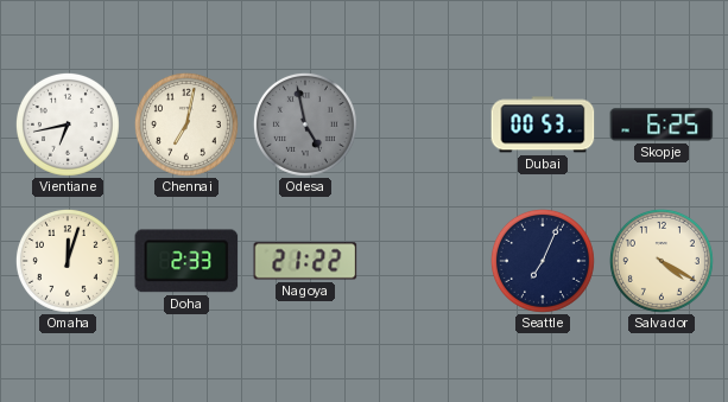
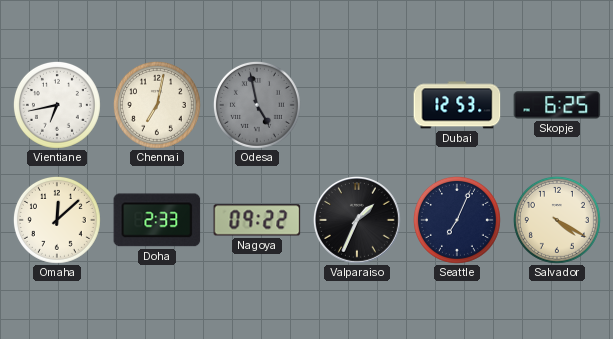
Dubai: 00:53 -> 12:53
Omaha: 12:03 -> 12:08
Nagoya: 21:22 -> 09:22
Valparaiso: none -> 1:34
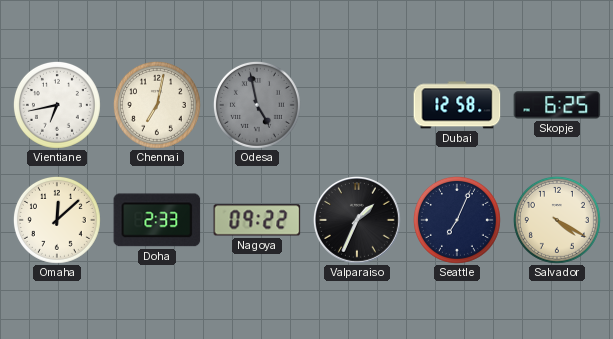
Dubai: 12:53 -> 12:58
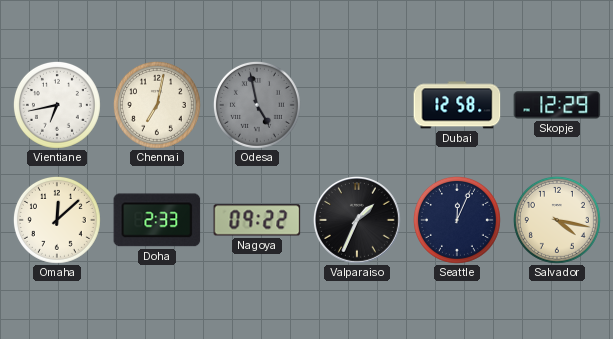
Skopje: 6:25 -> 12:29
Seattle: 7:04 -> 12:04
Salvador: 4:20 -> 4:17
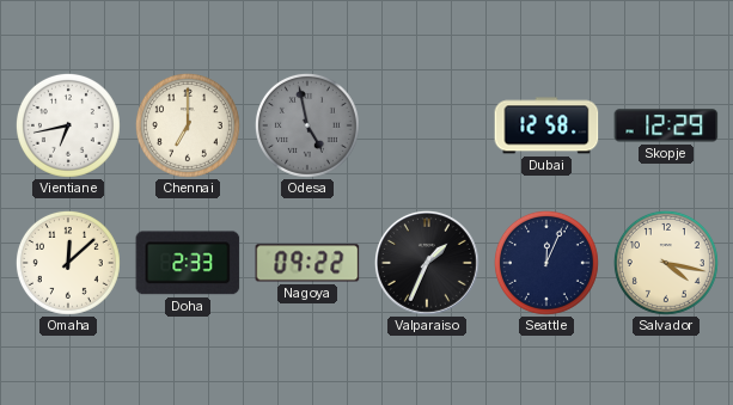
Chennai: 7:02 -> 7:00
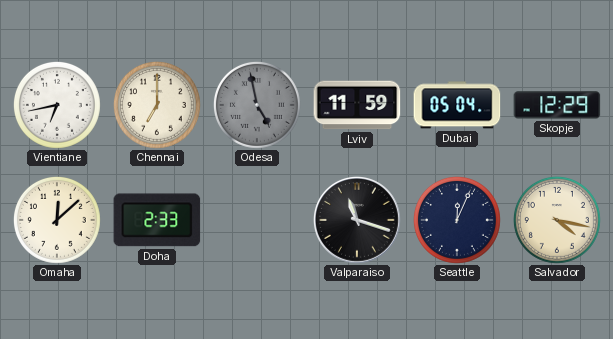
Lviv: none -> 11:59
Dubai: 12:58 -> 05:04
Nagoya: 09:22 -> none
Valparaiso: 1:34 -> 11:18
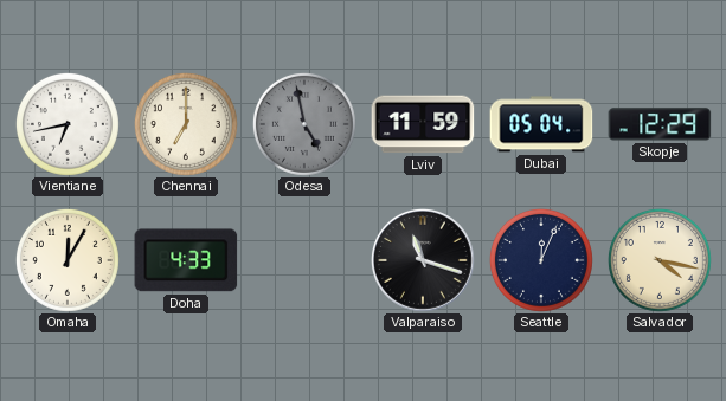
Omaha: 12:08 -> 12:05
Doha: 2:33 -> 4:33
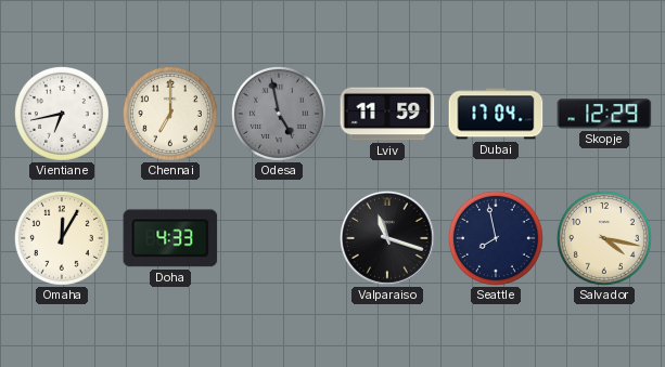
Dubai: 05:04 -> 17:04
Seattle: 12:04 -> 7:58
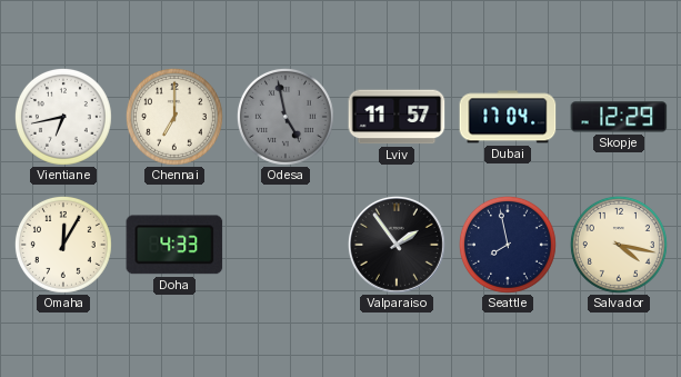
Lviv: 11:59 -> 11:57
Valparaiso: 11:18 -> 1:54
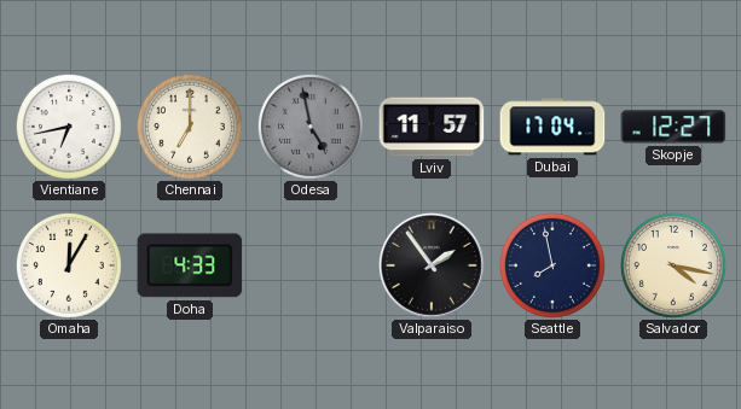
Skopje: 12:29 -> 12:27
